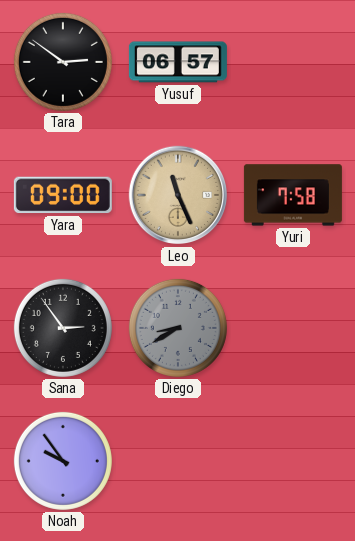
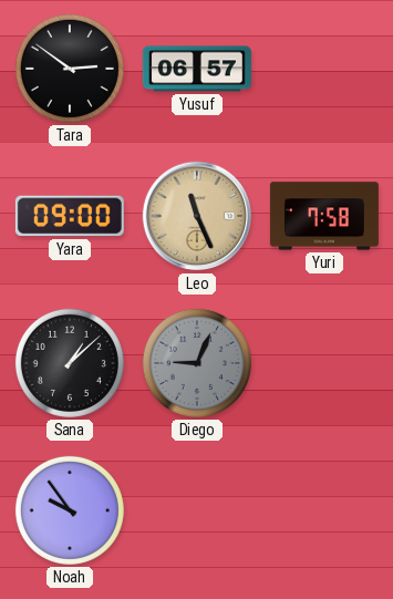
Sana: 2:54 -> 1:08
Diego: 8:40 -> 9:04
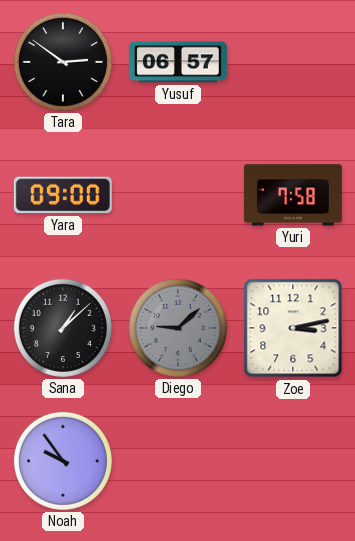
Leo: 11:26 -> none
Diego: 9:04 -> 9:08
Zoe: none -> 3:13
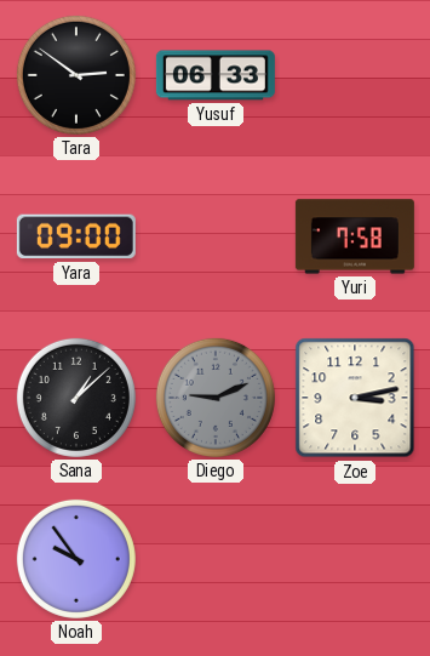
Yusuf: 06:57 -> 06:33
Diego: 9:08 -> 9:11
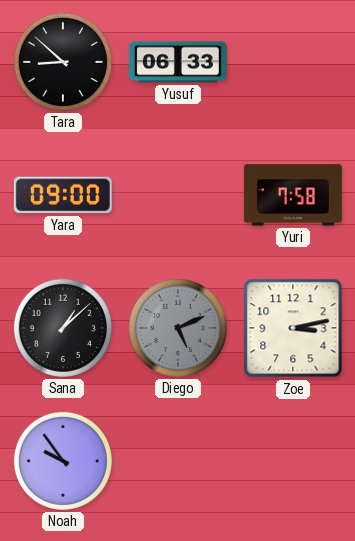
Tara: 2:51 -> 8:52
Diego: 9:11 -> 5:11
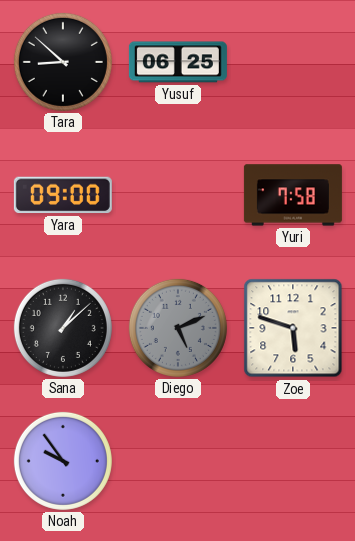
Yusuf: 06:33 -> 06:25
Zoe: 3:13 -> 5:48
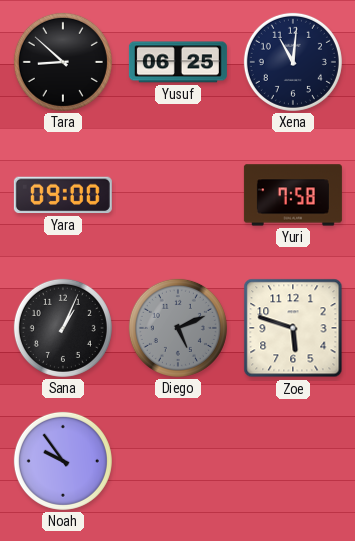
Xena: none -> 11:01
Sana: 1:08 -> 1:04
